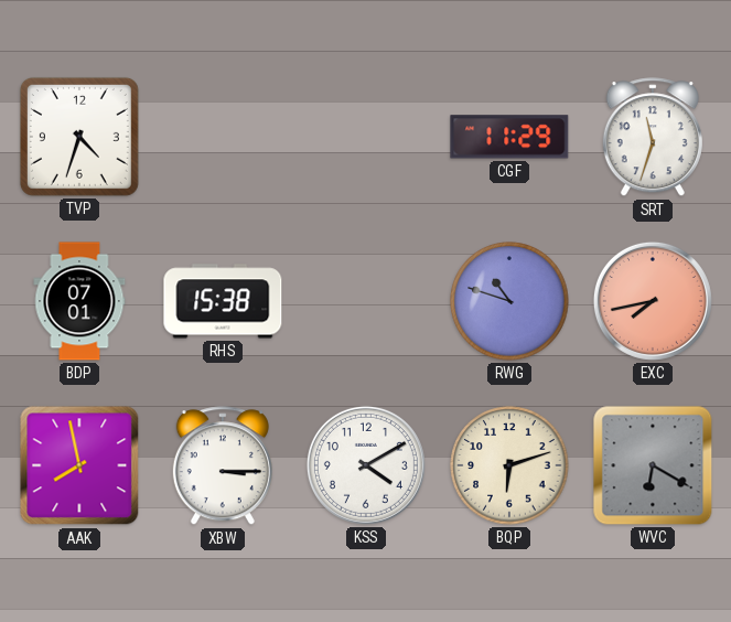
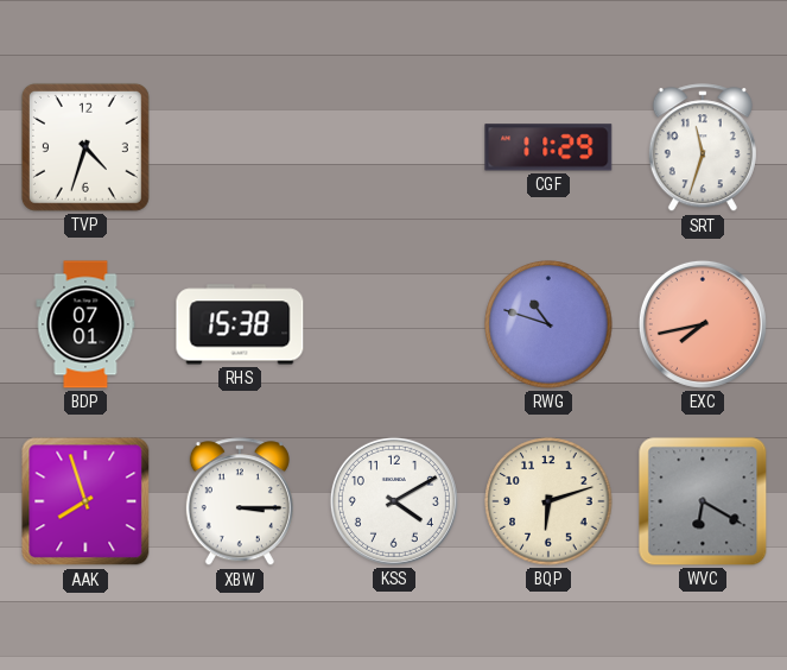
AAK: 7:58 -> 7:57
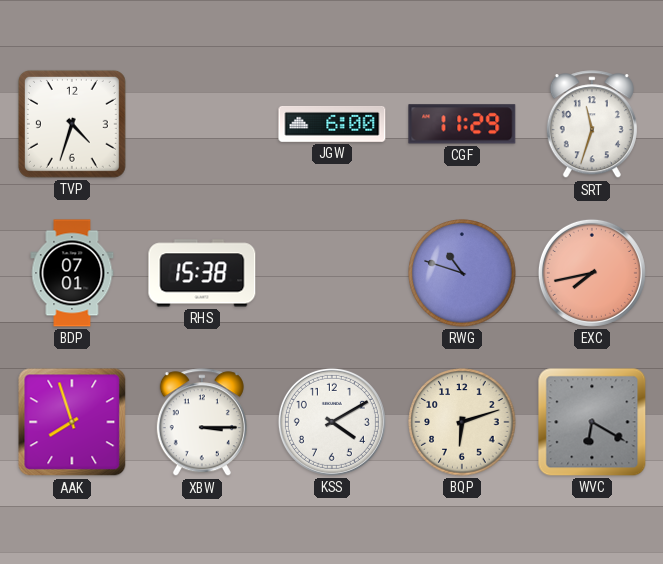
JGW: none -> 6:00
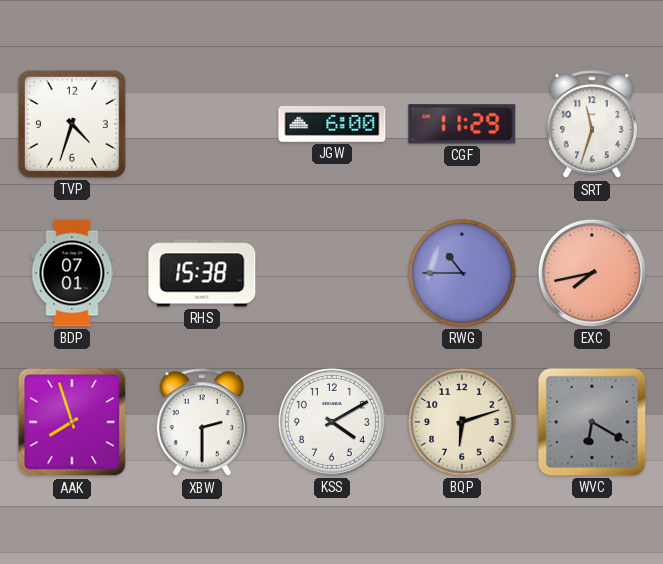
RWG: 10:48 -> 10:45
XBW: 3:15 -> 2:30
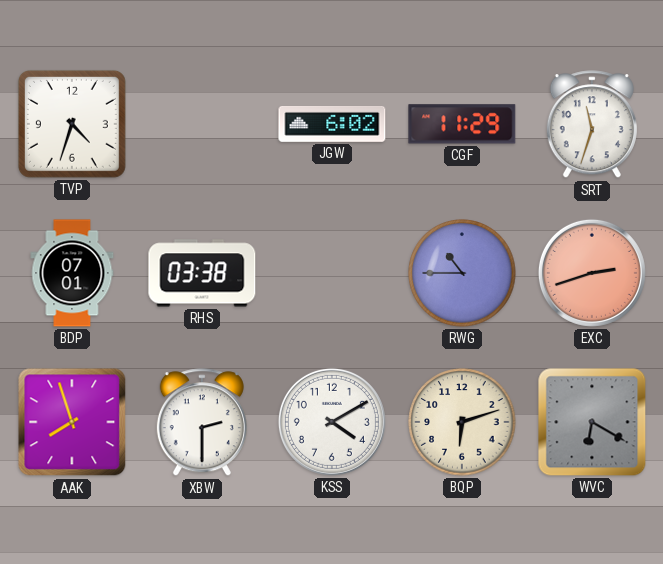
JGW: 6:00 -> 6:02
RHS: 15:38 -> 03:38
EXC: 7:43 -> 2:42
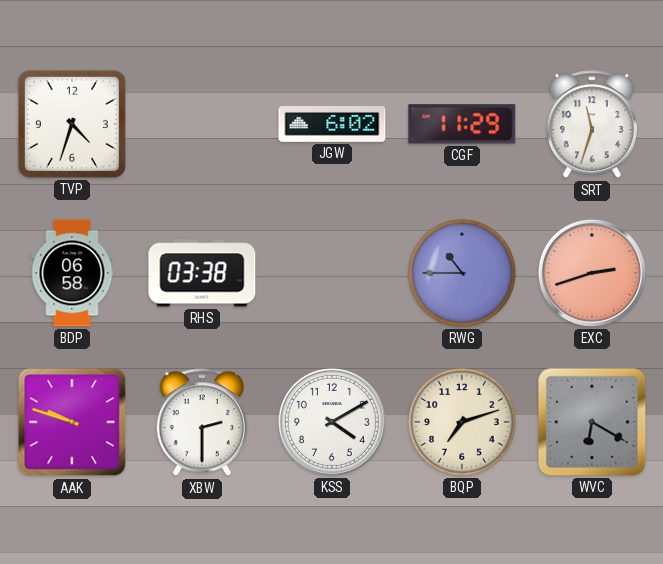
BDP: 07:01 -> 06:58
AAK: 7:57 -> 9:48
BQP: 6:12 -> 7:12
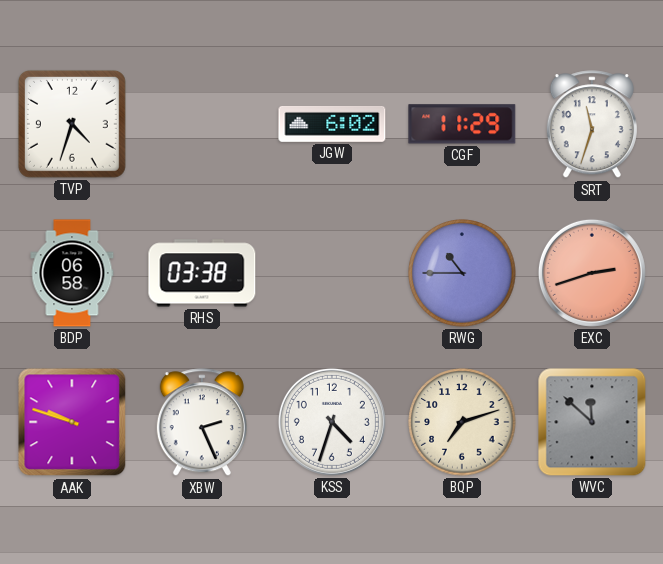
XBW: 2:30 -> 2:26
KSS: 4:10 -> 4:33
WVC: 6:20 -> 11:52
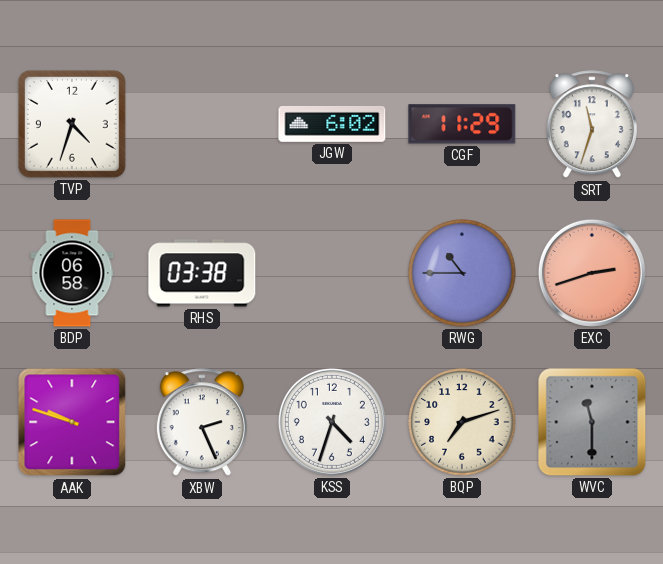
WVC: 11:52 -> 11:30
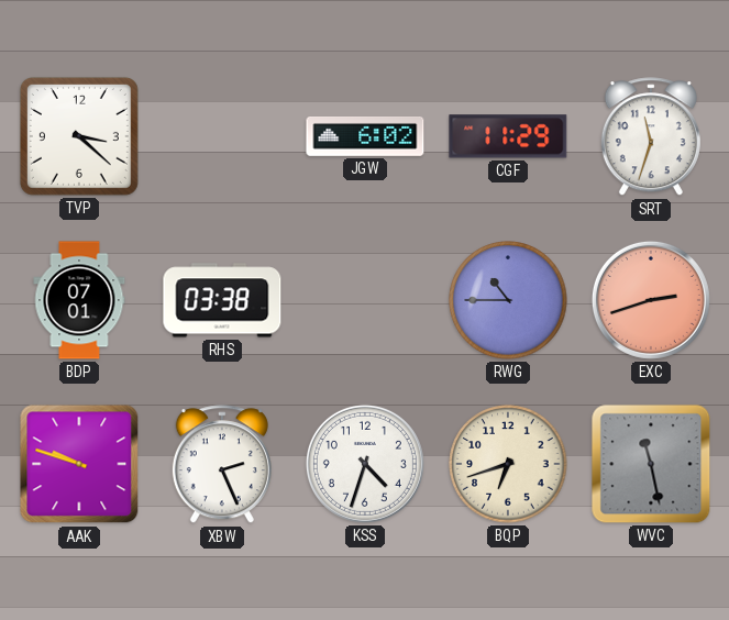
TVP: 4:33 -> 3:22
BDP: 06:58 -> 07:01
BQP: 7:12 -> 6:42
WVC: 11:30 -> 11:28
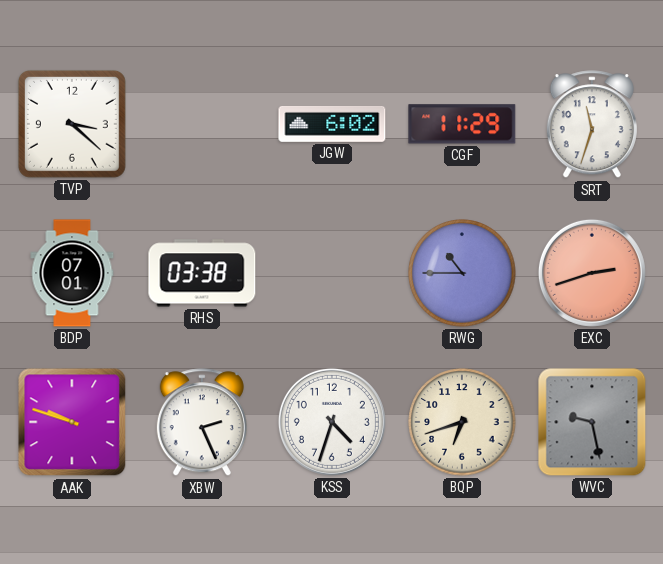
WVC: 11:28 -> 9:28
